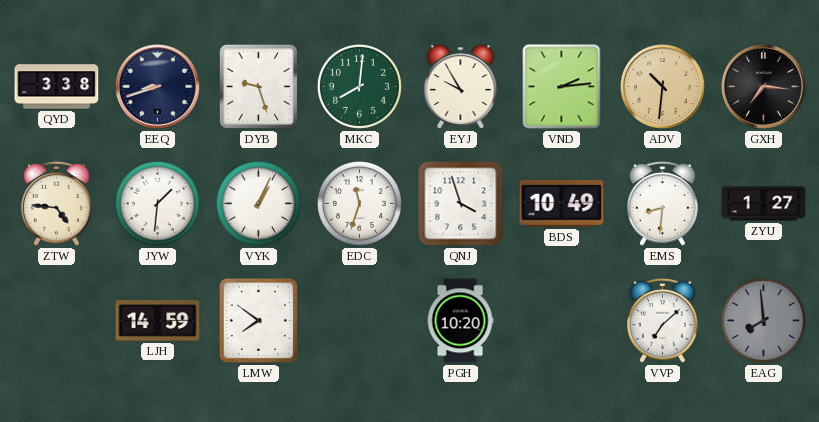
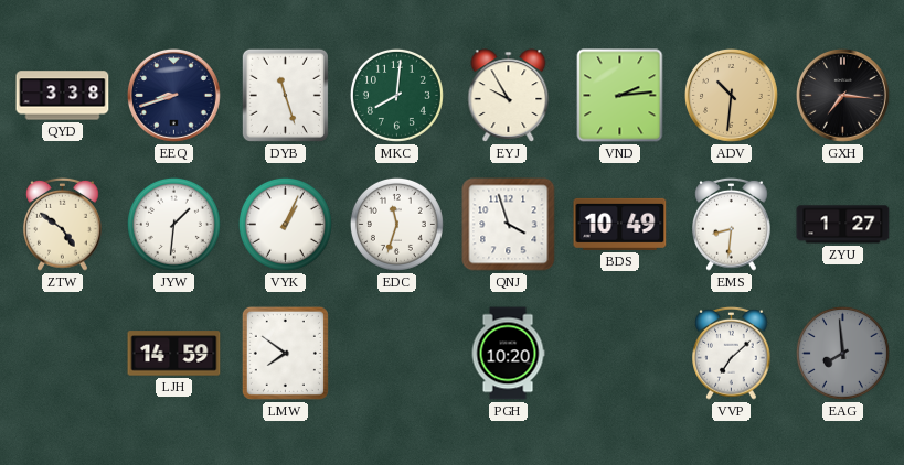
DYB: 9:27 -> 11:27
ZTW: 4:46 -> 4:51
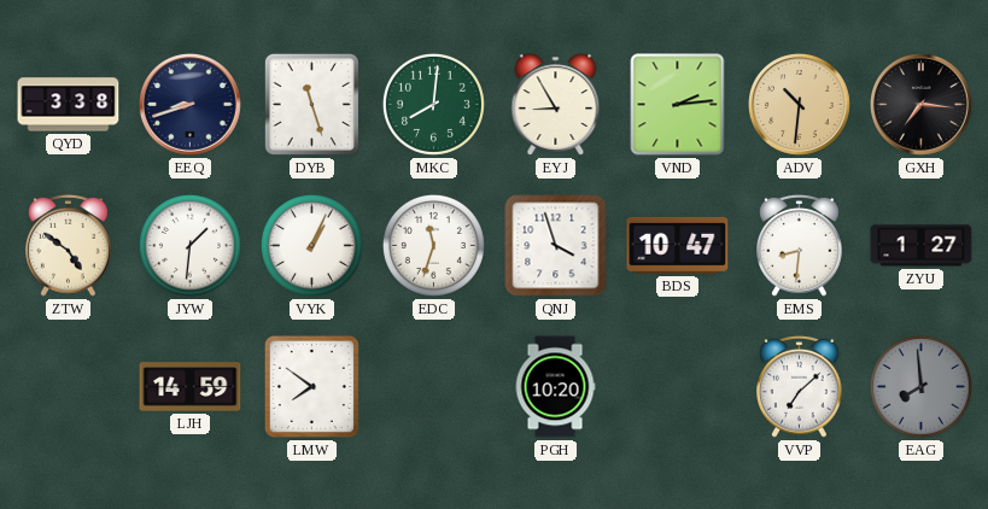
EYJ: 9:55 -> 8:55
BDS: 10:49 -> 10:47
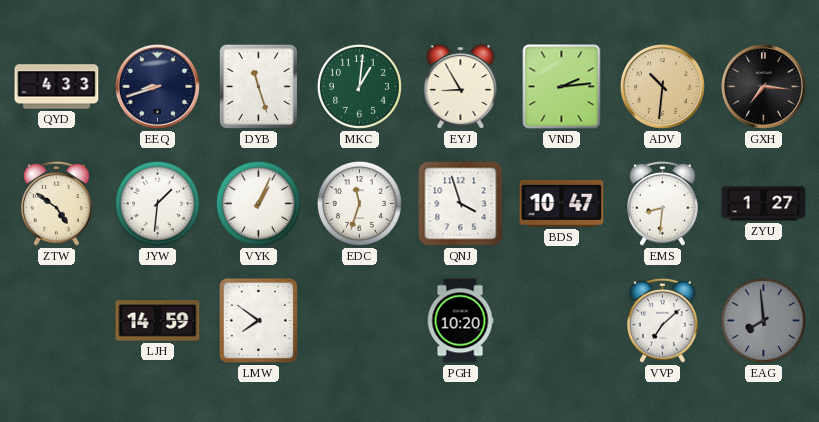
QYD: 3:38 -> 4:33
MKC: 8:01 -> 1:01
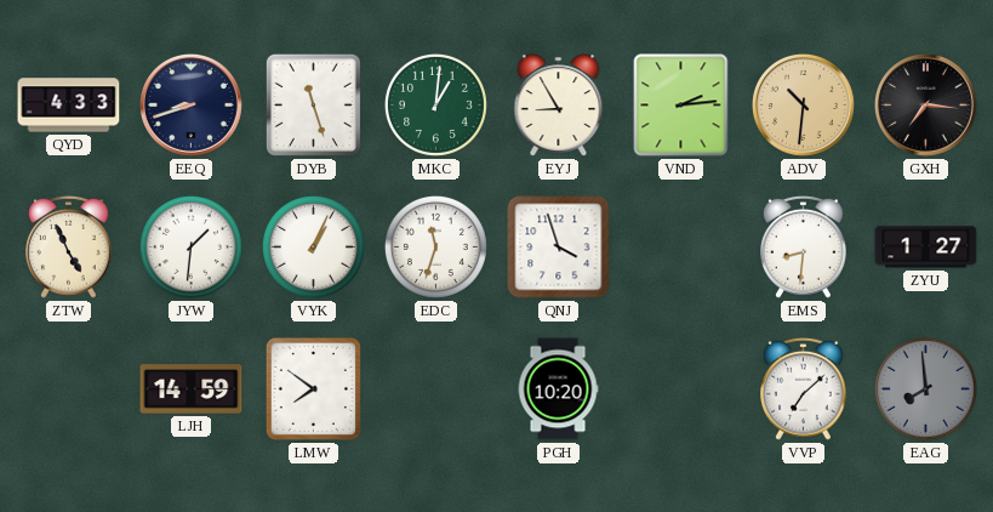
ZTW: 4:51 -> 4:56
BDS: 10:47 -> none
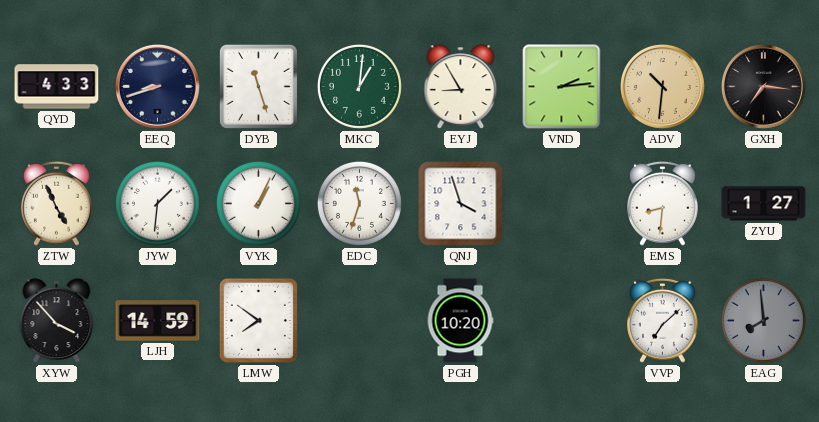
XYW: none -> 3:53
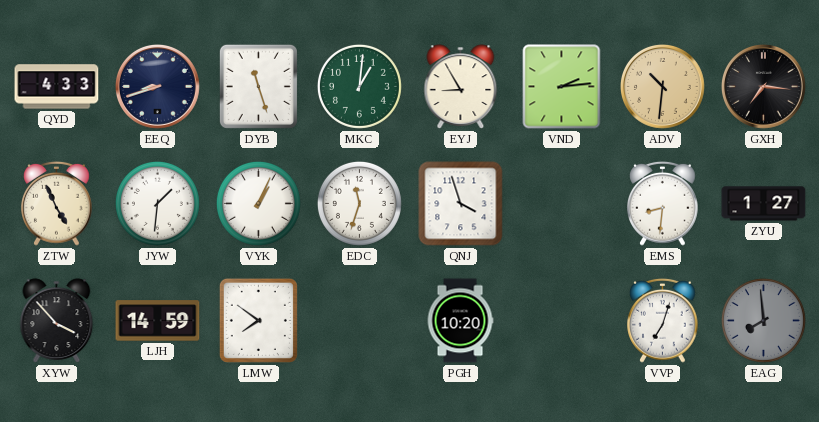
VVP: 7:08 -> 7:03
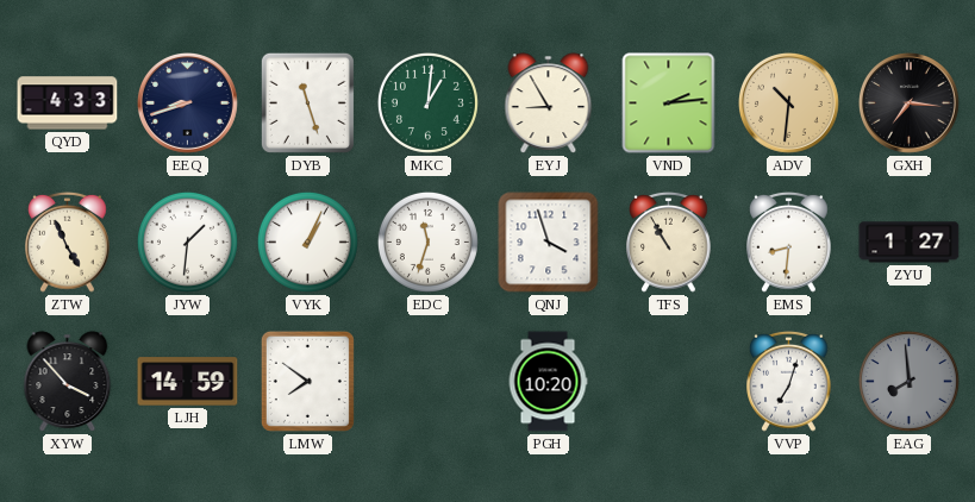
TFS: none -> 10:55
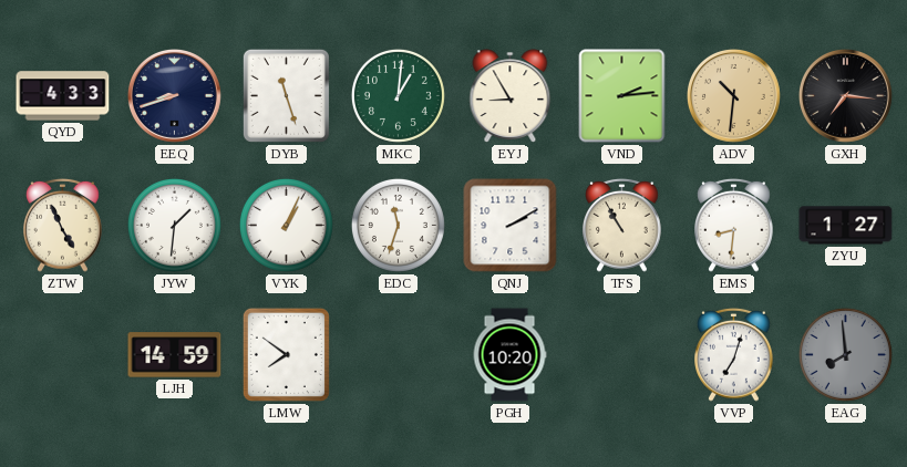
QNJ: 3:57 -> 2:10
XYW: 3:53 -> none
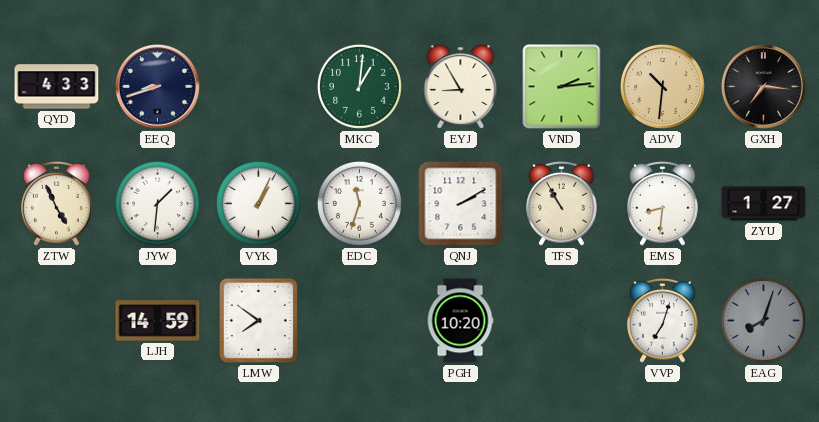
DYB: 11:27 -> none
EAG: 7:59 -> 8:03
